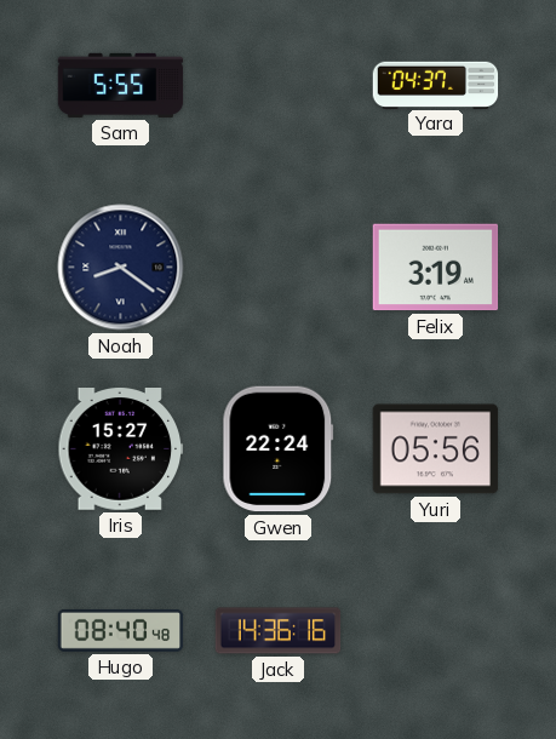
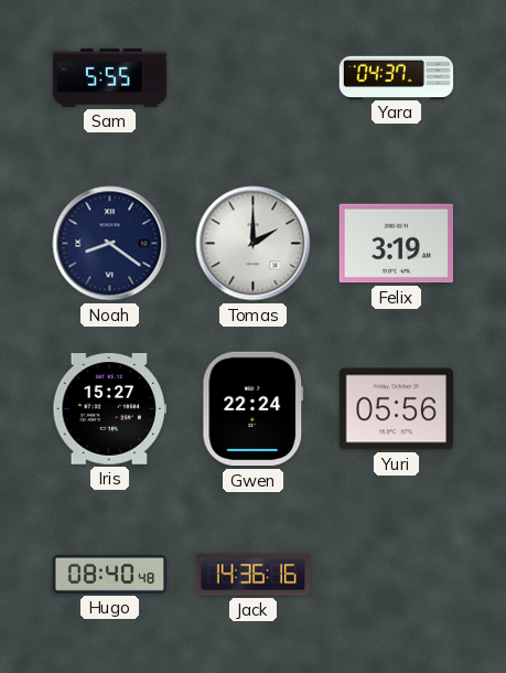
Tomas: none -> 2:00
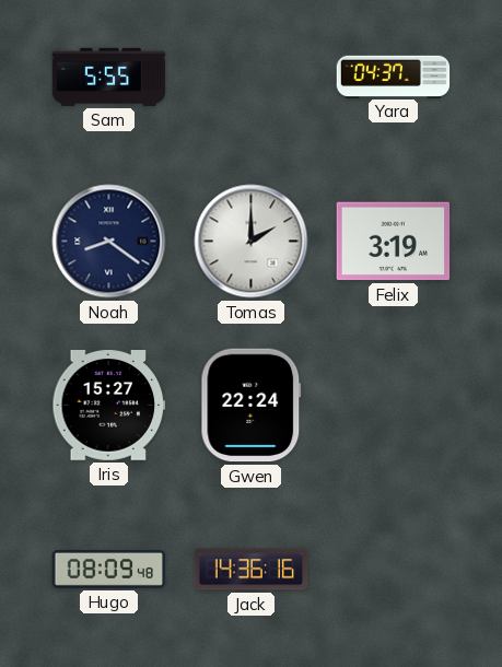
Yuri: 05:56 -> none
Hugo: 08:40 -> 08:09
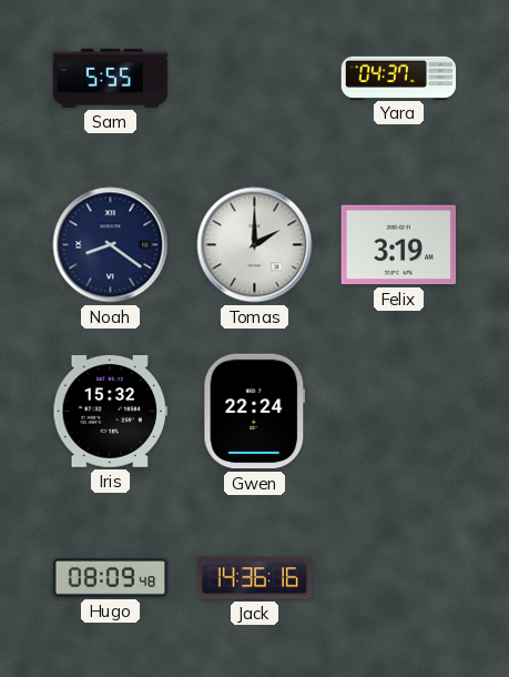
Iris: 15:27 -> 15:32
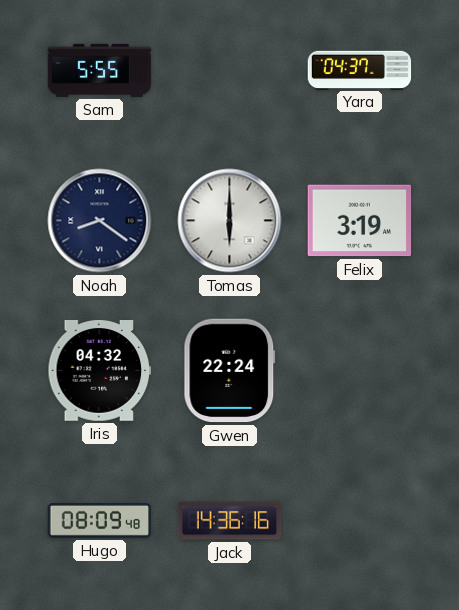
Tomas: 2:00 -> 6:00
Iris: 15:32 -> 04:32
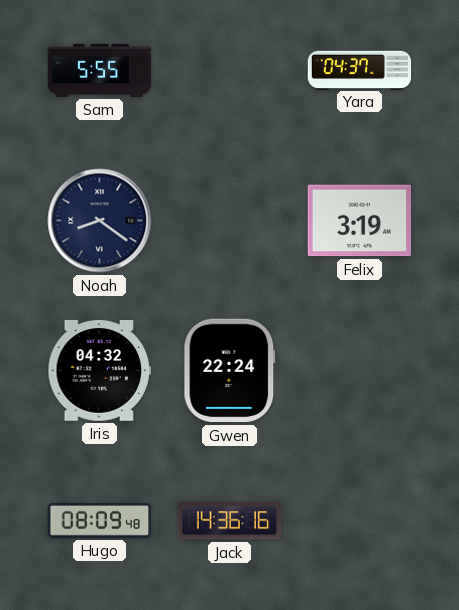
Tomas: 6:00 -> none
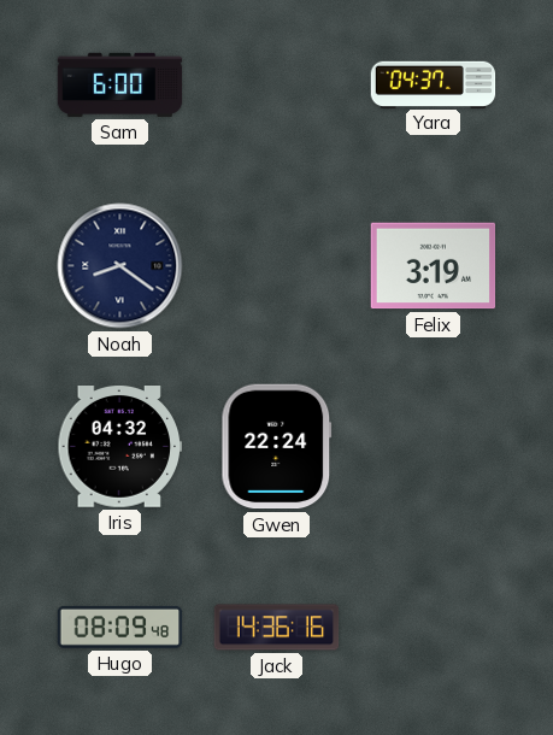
Sam: 5:55 -> 6:00
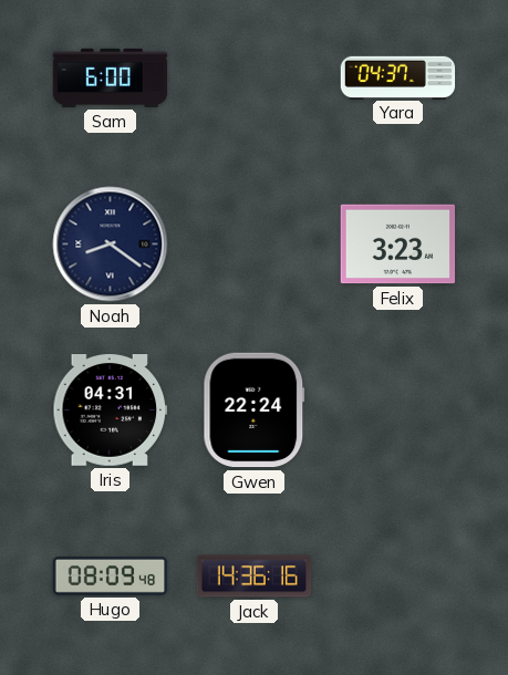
Felix: 3:19 -> 3:23
Iris: 04:32 -> 04:31
